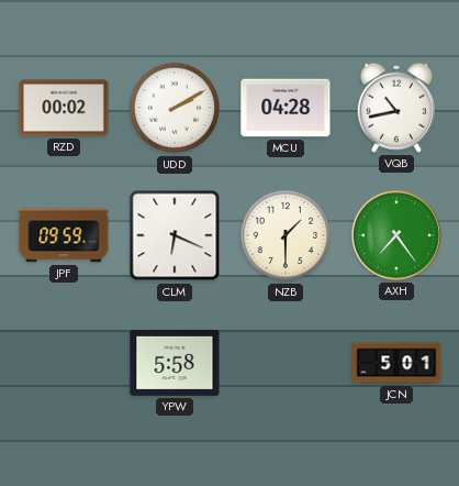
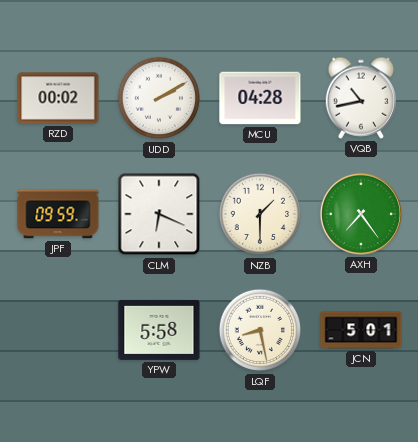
LQF: none -> 8:28
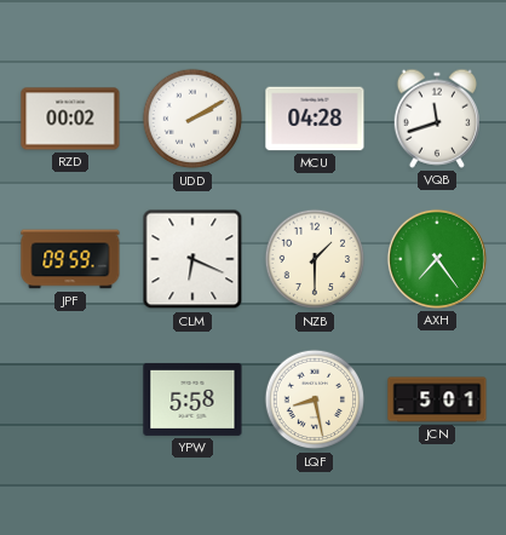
VQB: 10:43 -> 11:42
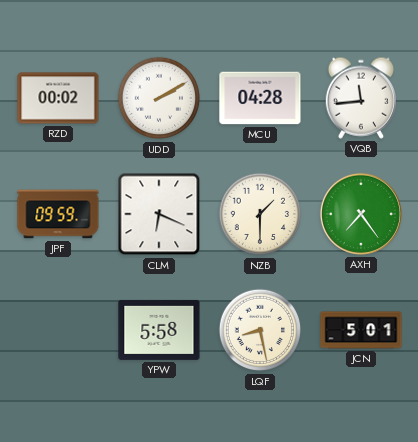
VQB: 11:42 -> 11:44
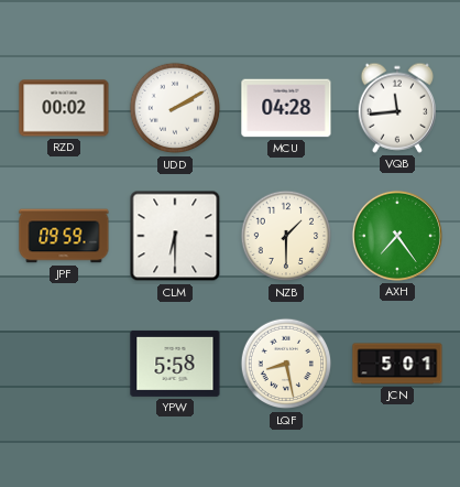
CLM: 6:19 -> 6:30
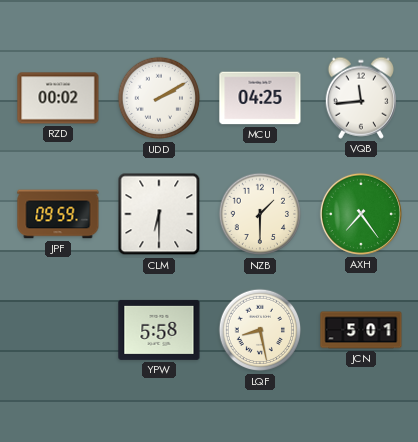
MCU: 04:28 -> 04:25
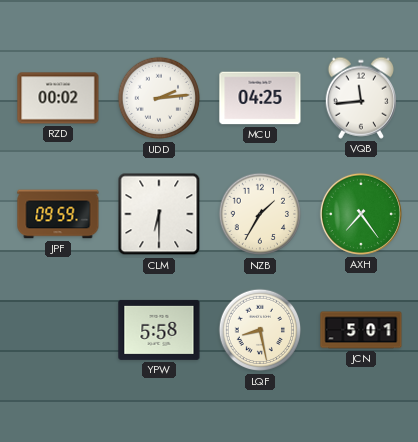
UDD: 2:10 -> 2:14
NZB: 1:30 -> 1:35
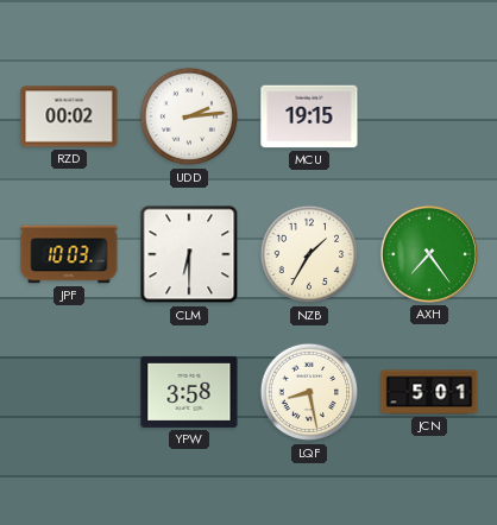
MCU: 04:25 -> 19:15
VQB: 11:44 -> none
JPF: 09:59 -> 10:03
YPW: 5:58 -> 3:58
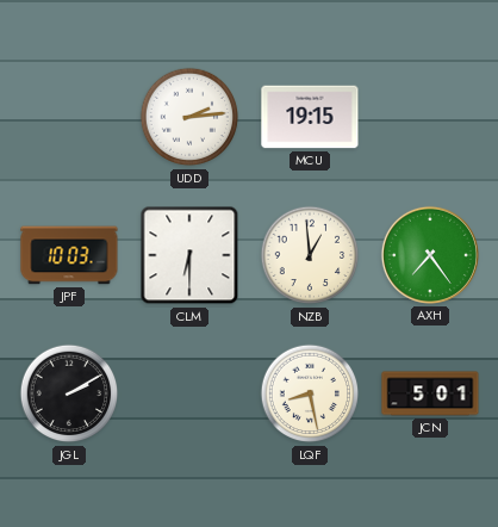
RZD: 00:02 -> none
NZB: 1:35 -> 12:59
JGL: none -> 2:10
YPW: 3:58 -> none
